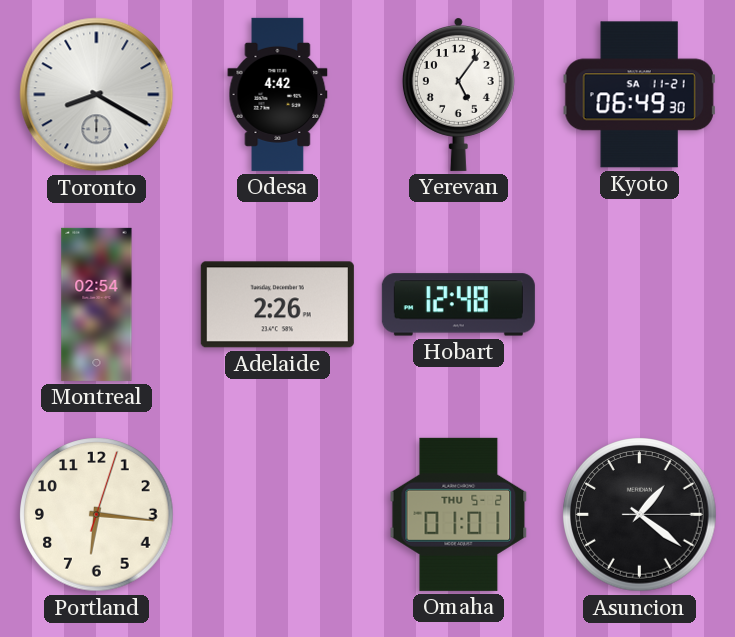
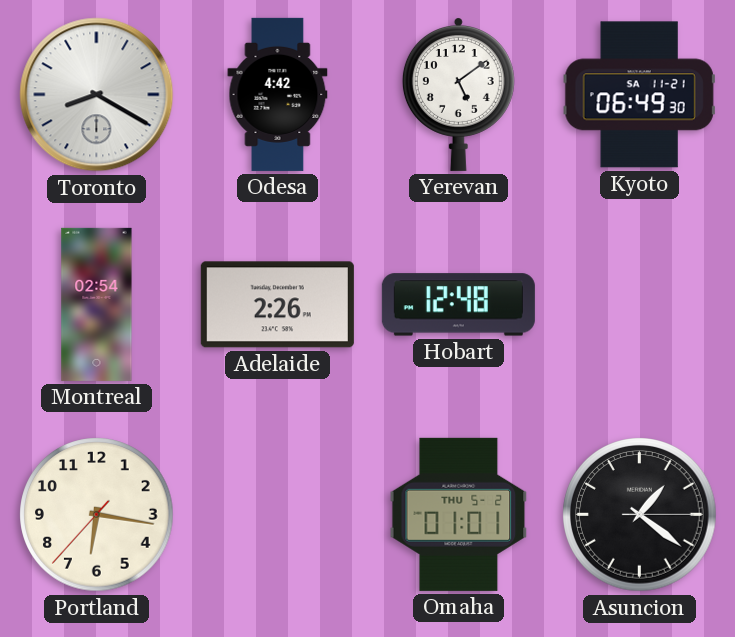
Yerevan: 5:06 -> 5:09
Portland: 6:16:03 -> 6:16:37
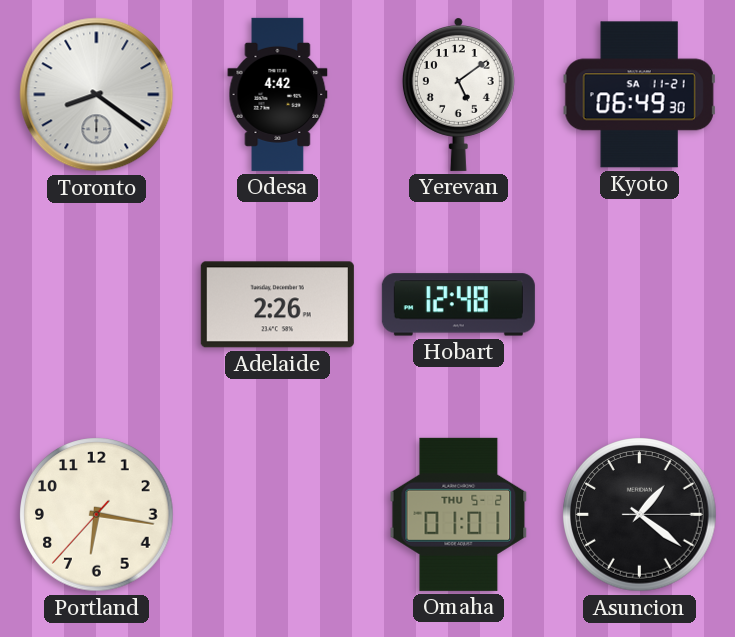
Toronto: 8:20 -> 8:21
Montreal: 02:54 -> none
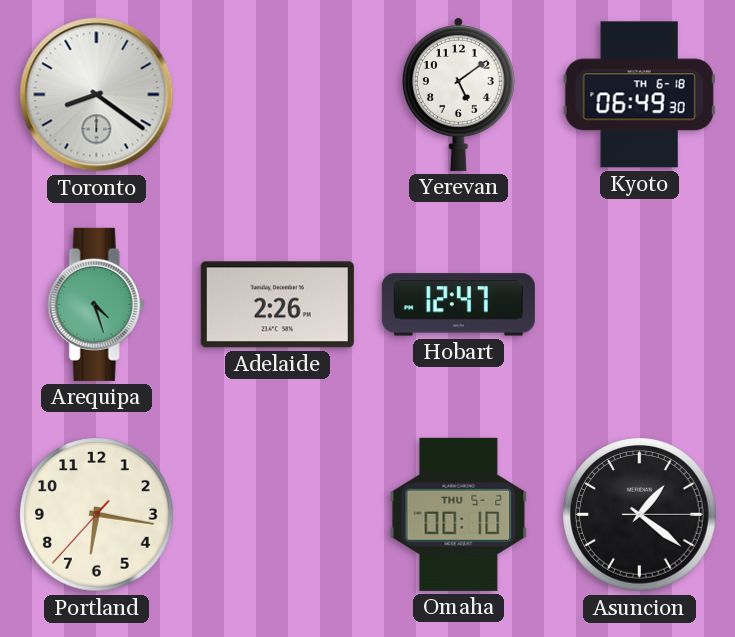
Odesa: 4:42 -> none
Kyoto date: SA 11-21 -> TH 6-18
Arequipa: none -> 4:27
Hobart: 12:48 -> 12:47
Omaha: 01:01 -> 00:10
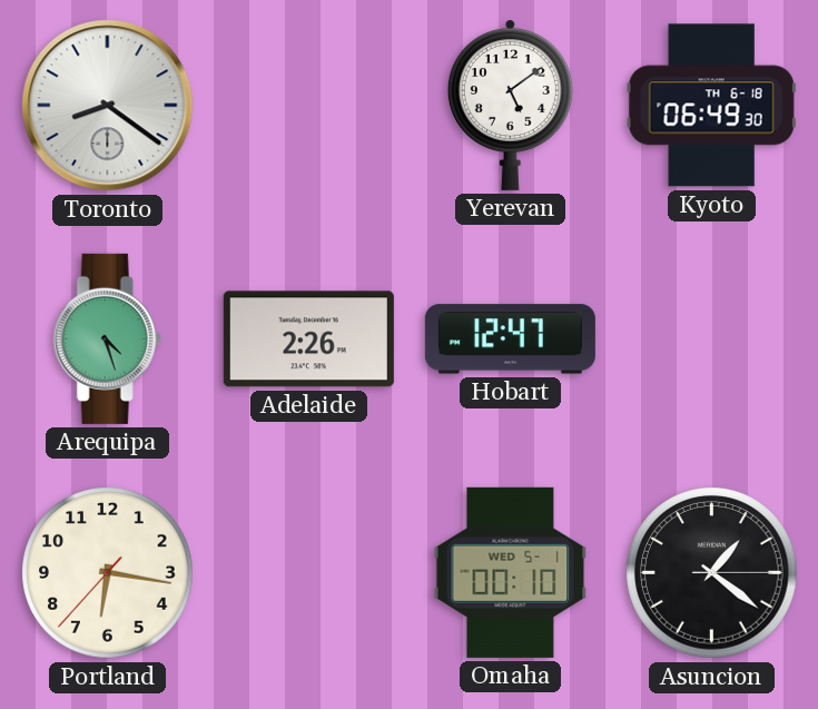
Omaha date: THU 5-2 -> WED 5-1
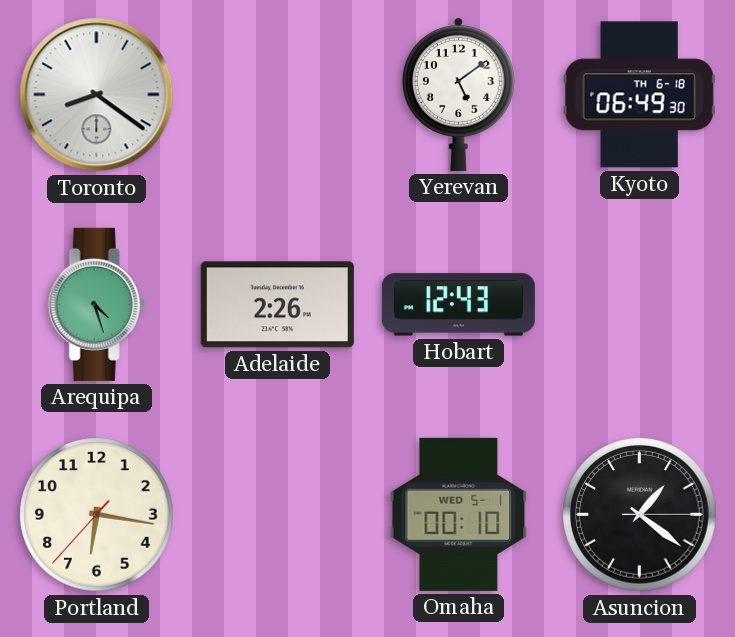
Hobart: 12:47 -> 12:43
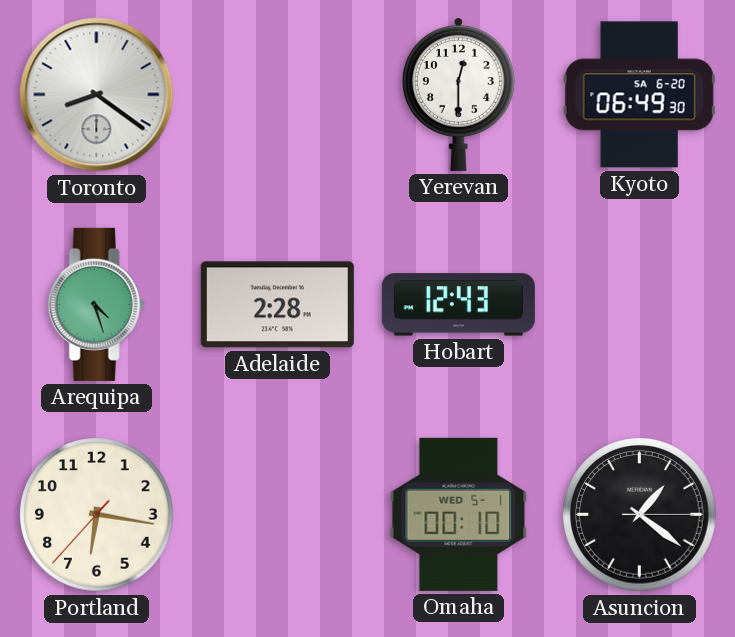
Yerevan: 5:09 -> 12:30
Kyoto date: TH 6-18 -> SA 6-20
Adelaide: 2:26 -> 2:28
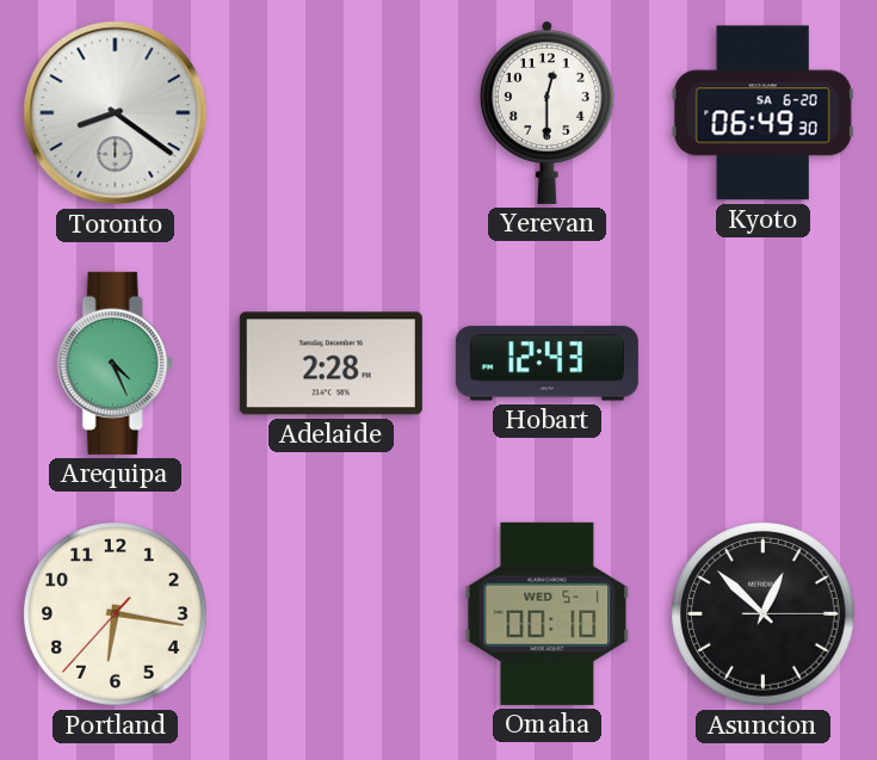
Arequipa: 4:27 -> 4:26
Asuncion: 1:21 -> 12:52
